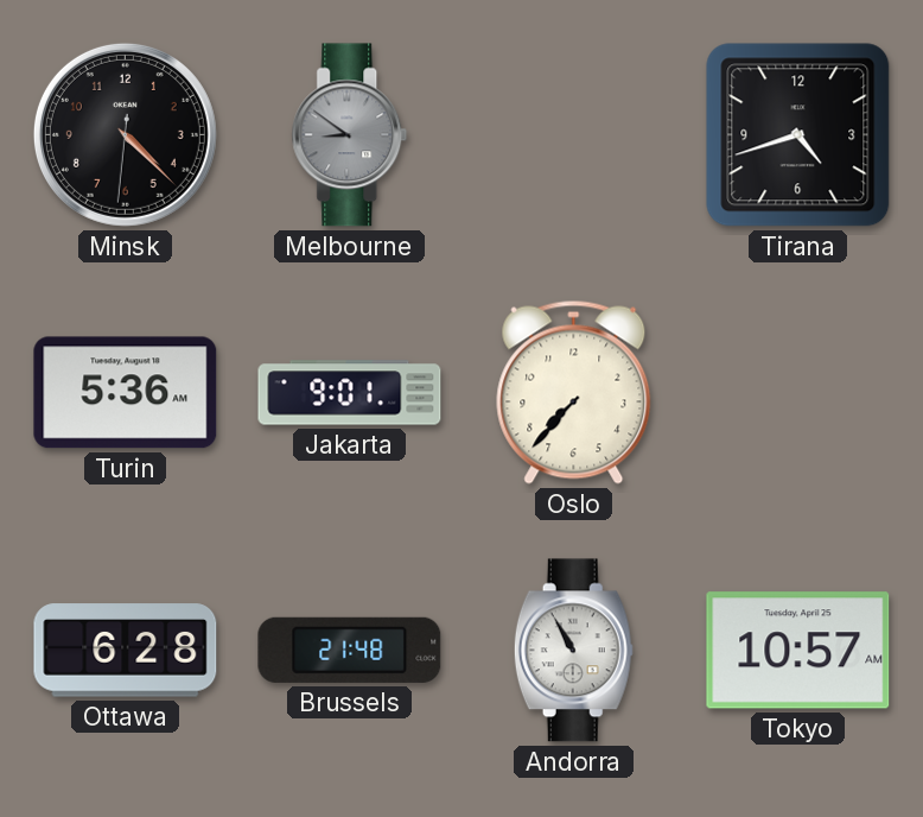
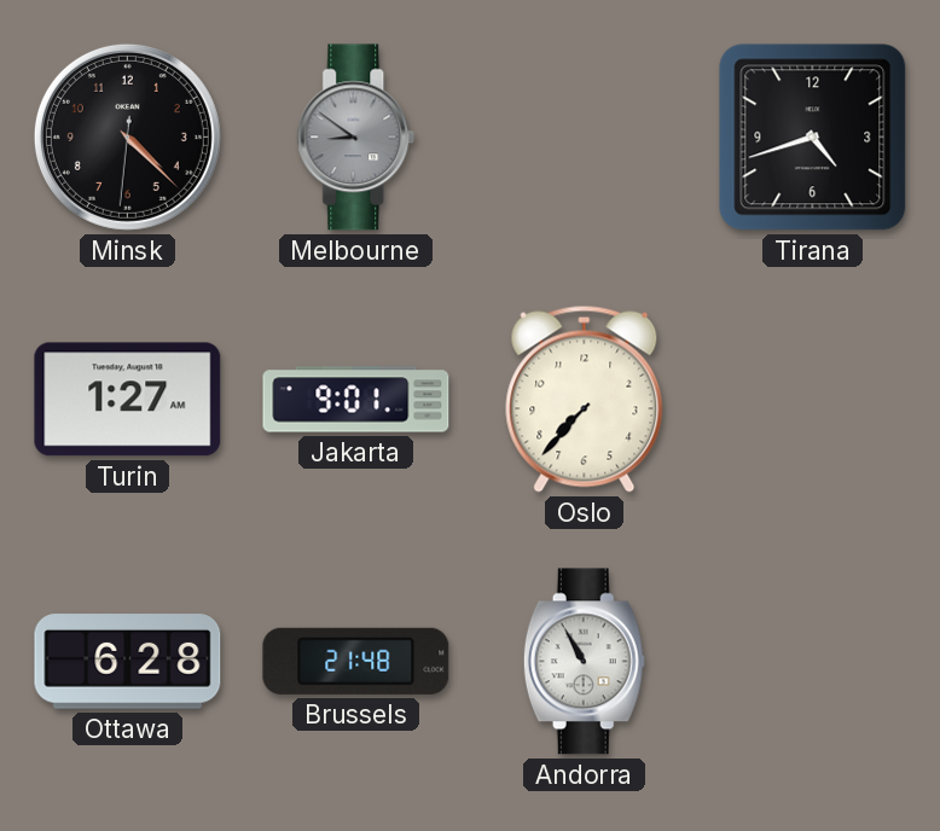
Turin: 5:36 -> 1:27
Tokyo: 10:57 -> none
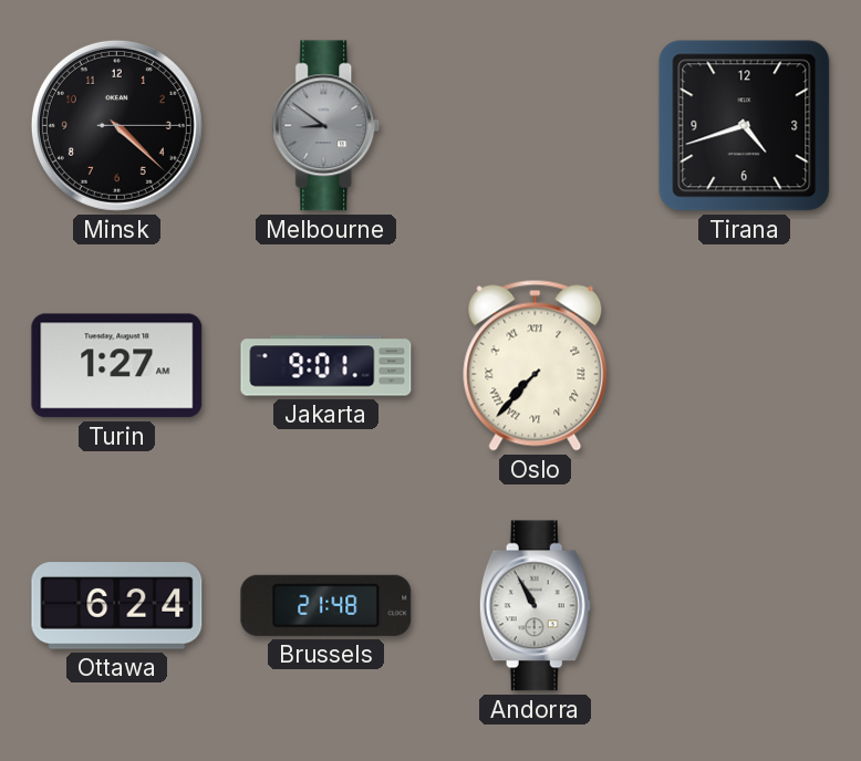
Minsk: 4:22:31 -> 4:22:15
Oslo numerals: Arabic -> Roman
Ottawa: 6:28 -> 6:24
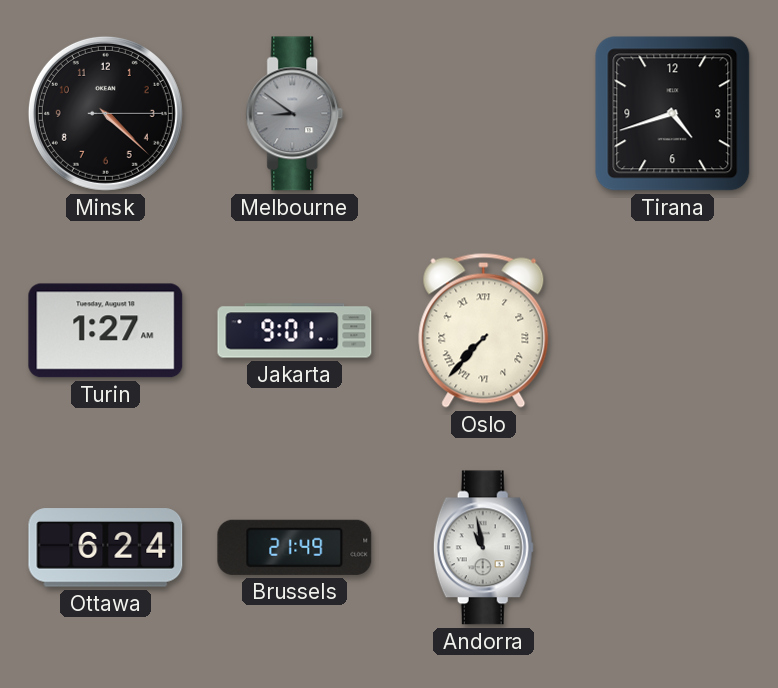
Brussels: 21:48 -> 21:49
Andorra: 10:55 -> 10:58
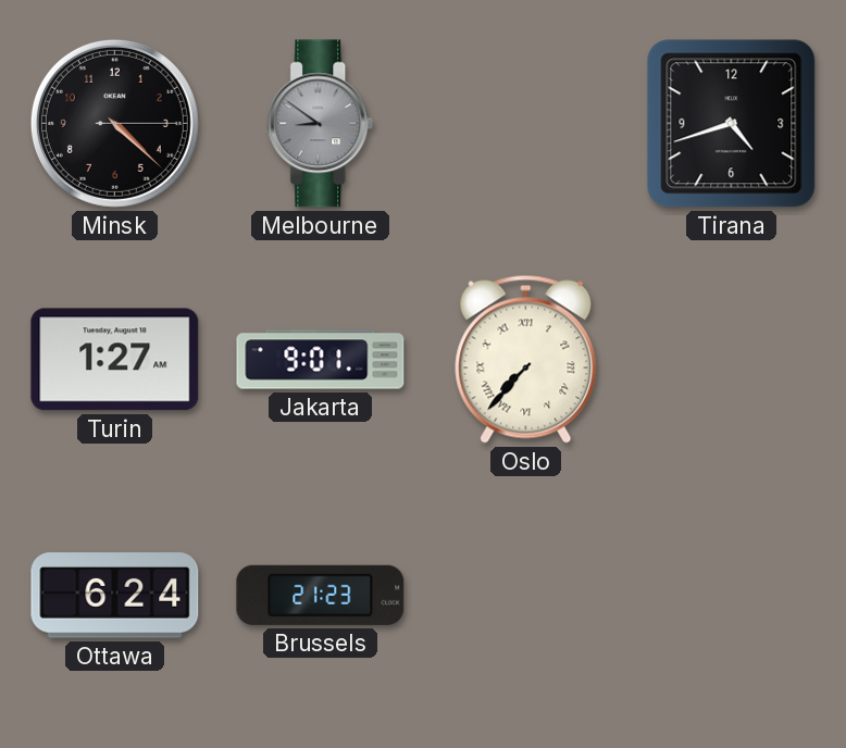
Brussels: 21:49 -> 21:23
Andorra: 10:58 -> none
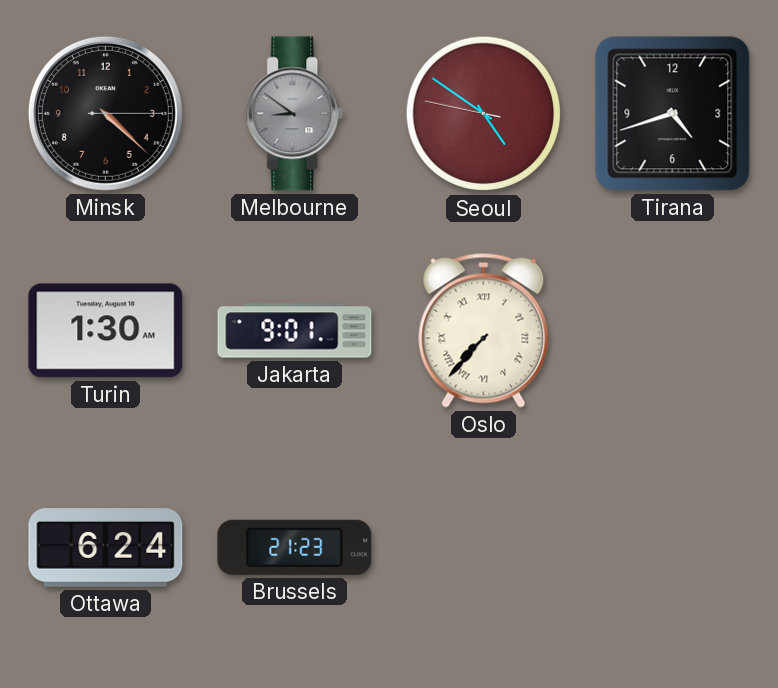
Seoul: none -> 4:50
Turin: 1:27 -> 1:30
